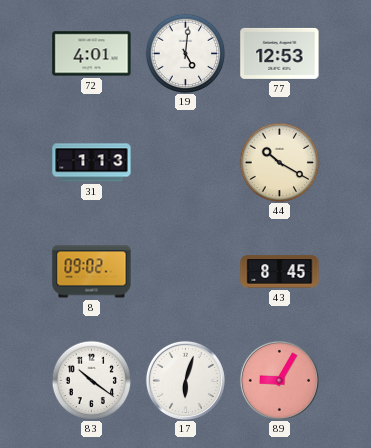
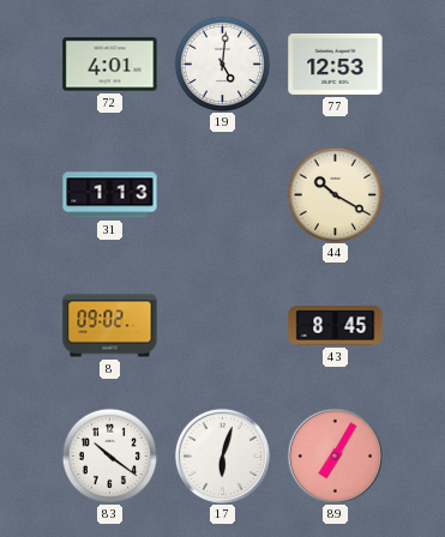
89: 9:05 -> 7:05
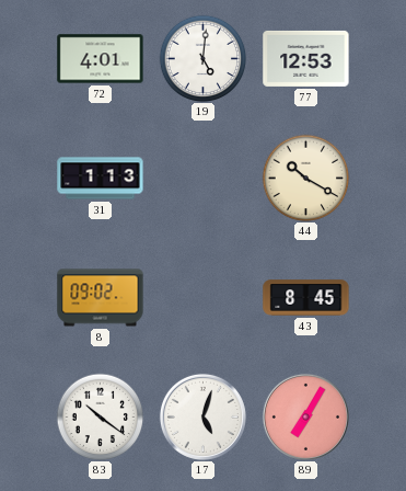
17: 6:03 -> 5:03
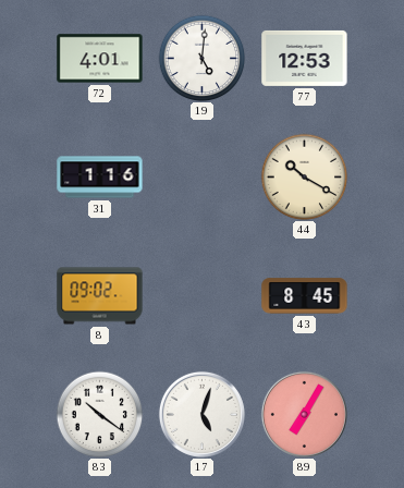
31: 1:13 -> 1:16
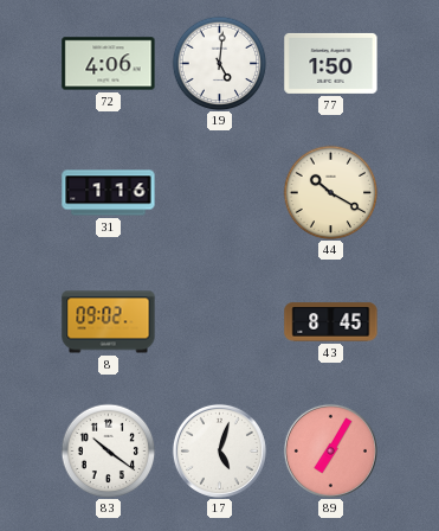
72: 4:01 -> 4:06
77: 12:53 -> 1:50
